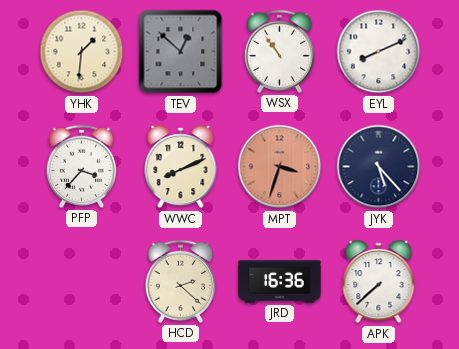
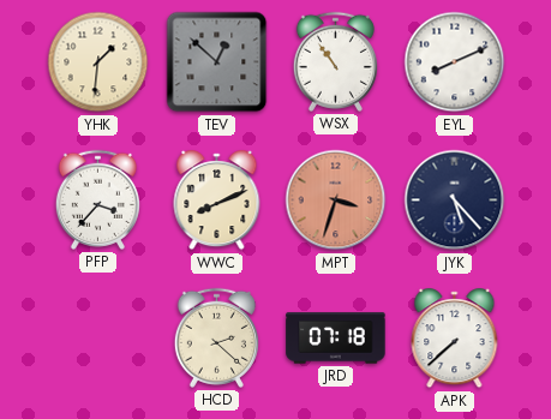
JRD: 16:36 -> 07:18
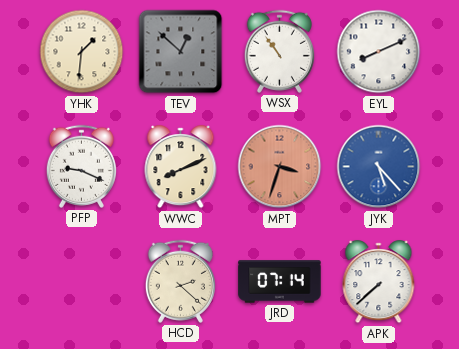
PFP: 3:37 -> 9:19
JYK dial: navy -> blue
JRD: 07:18 -> 07:14
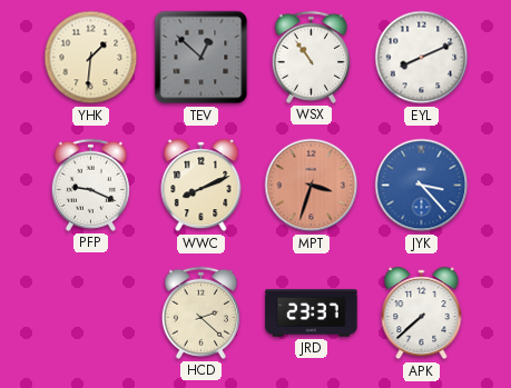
JYK: 5:23 -> 3:23
JRD: 07:14 -> 23:37
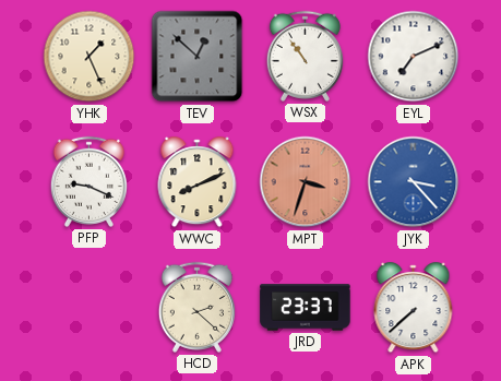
YHK: 1:31 -> 1:26
EYL: 8:11 -> 7:11
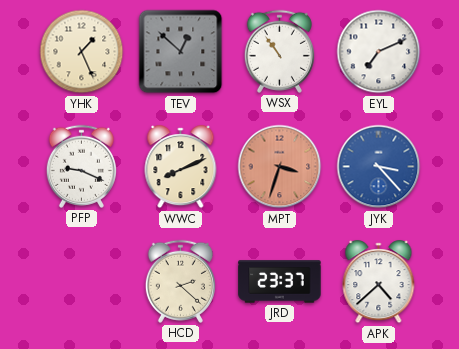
APK: 7:38 -> 4:38
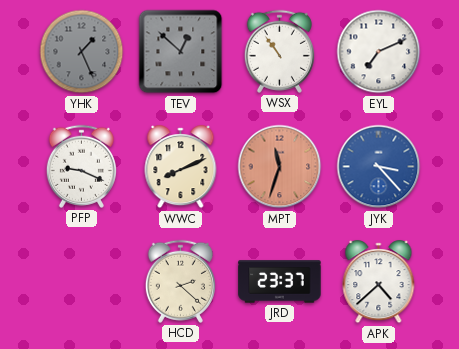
YHK dial: cream -> grey
MPT: 3:33 -> 11:33
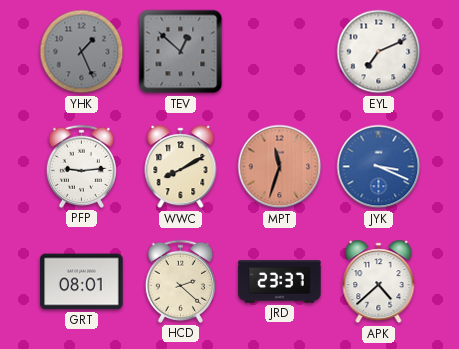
WSX: 10:54 -> none
PFP: 9:19 -> 9:14
WWC: 8:11 -> 8:10
JYK: 3:23 -> 3:19
GRT: none -> 08:01
